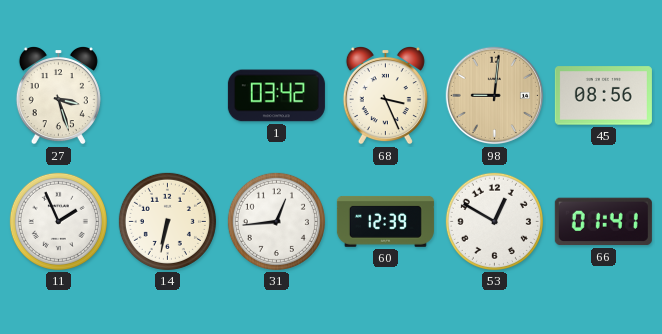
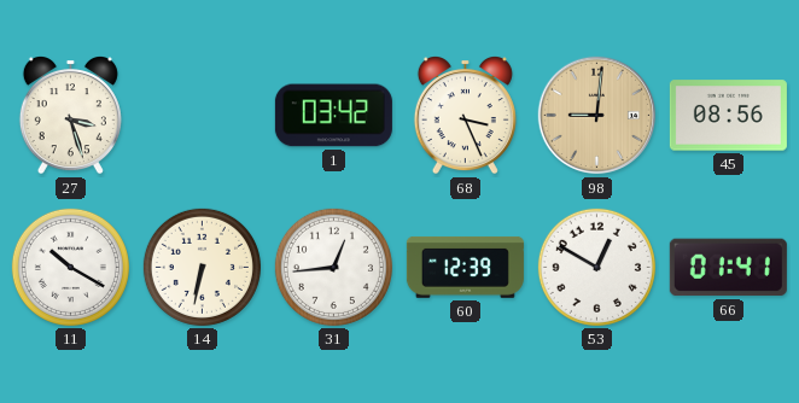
11: 1:56 -> 10:20
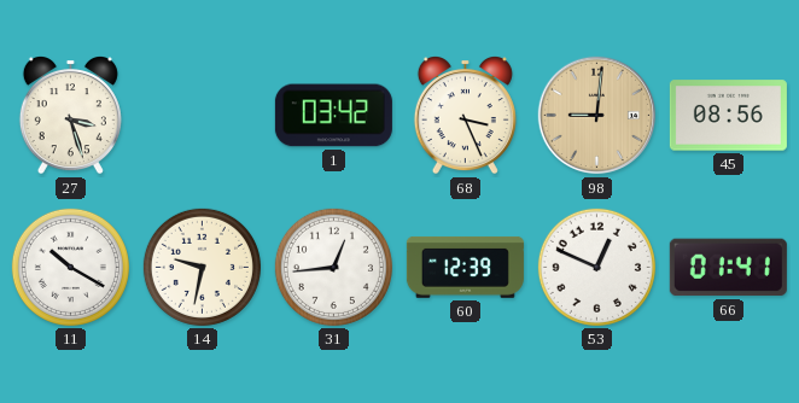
14: 6:32 -> 9:32
53: 12:50 -> 12:49
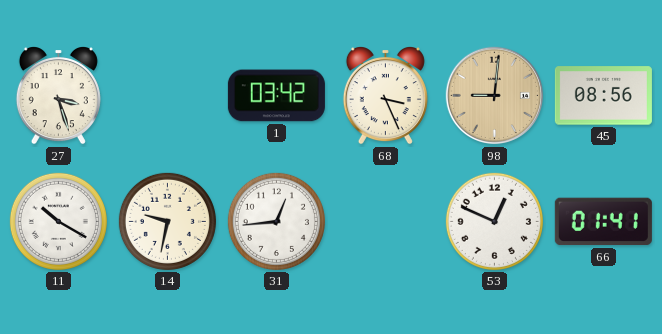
60: 12:39 -> none
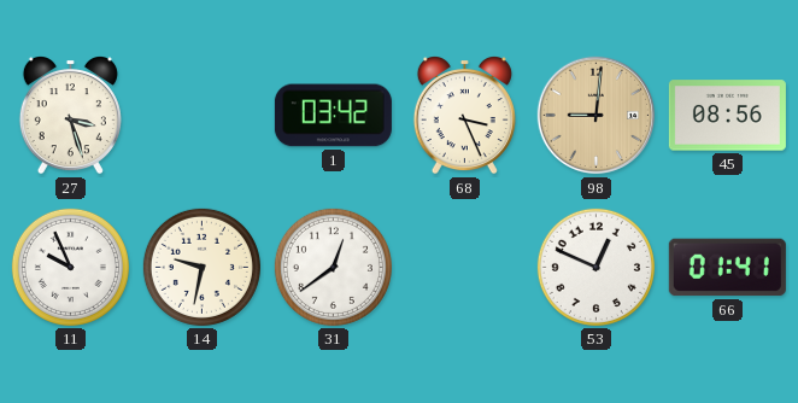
11: 10:20 -> 9:56
31: 12:44 -> 12:39
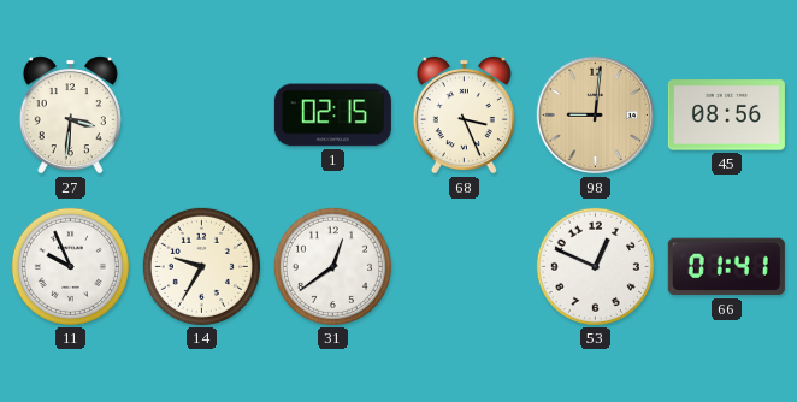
27: 3:27 -> 3:31
1: 03:42 -> 02:15
14: 9:32 -> 9:35
